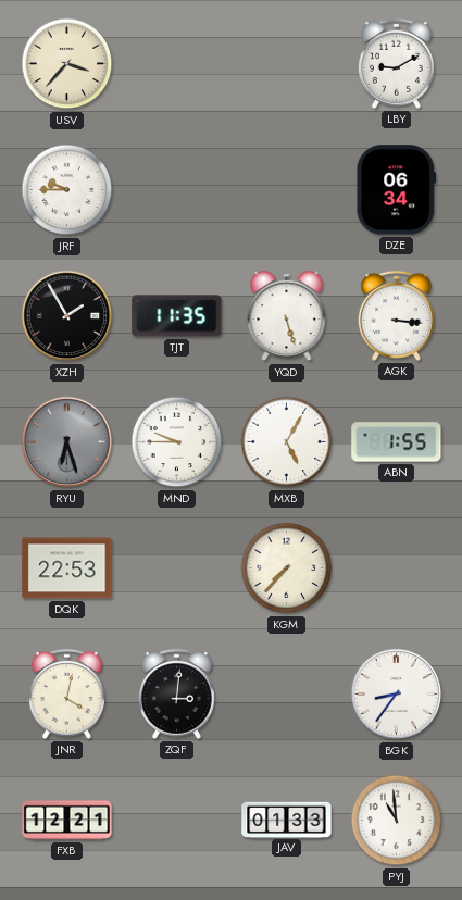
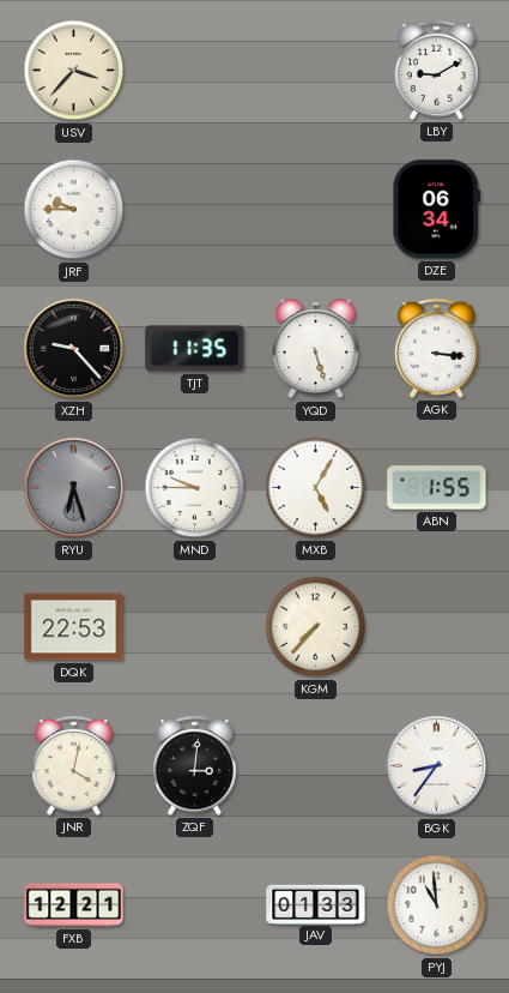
XZH: 1:55 -> 9:23
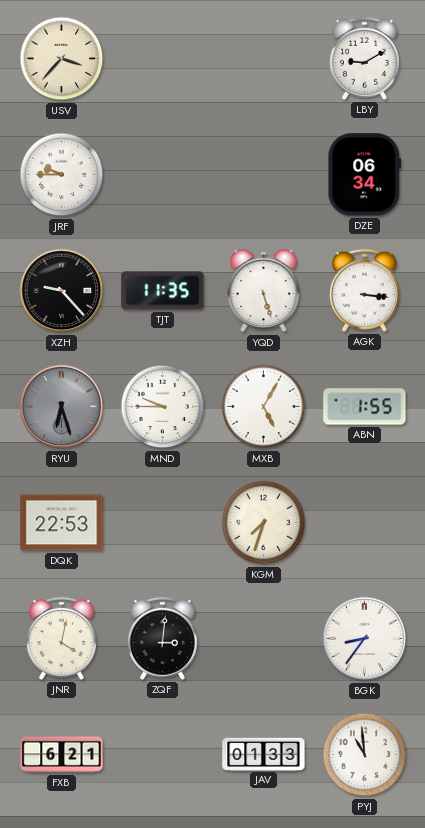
KGM: 7:37 -> 7:33
FXB: 12:21 -> 6:21
